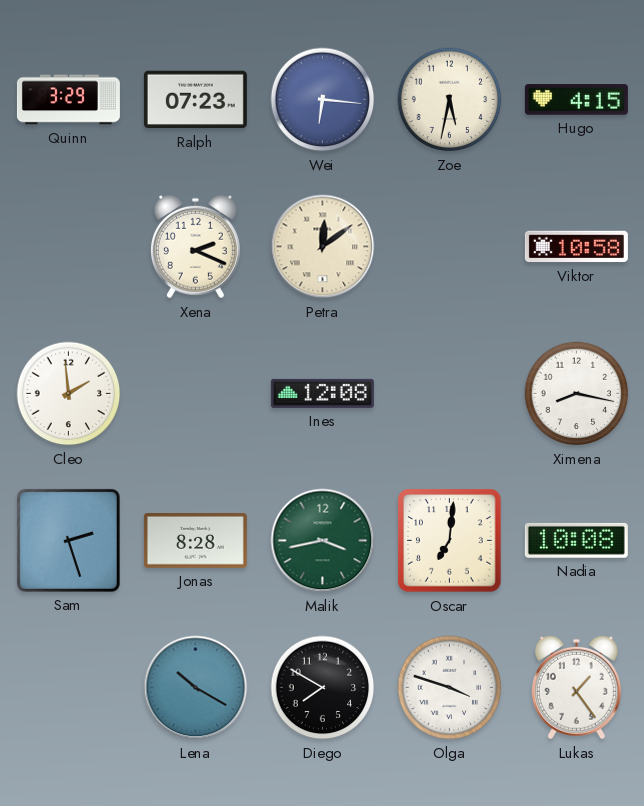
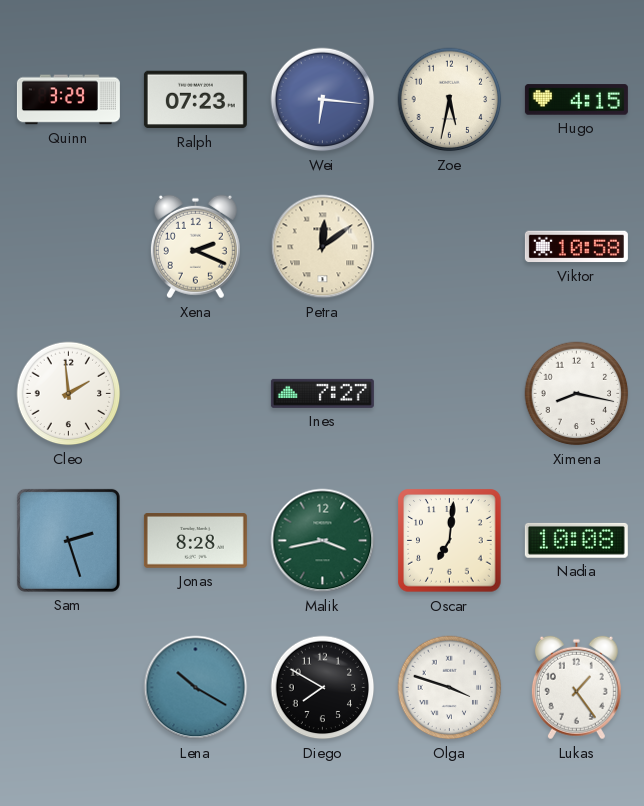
Ines: 12:08 -> 7:27
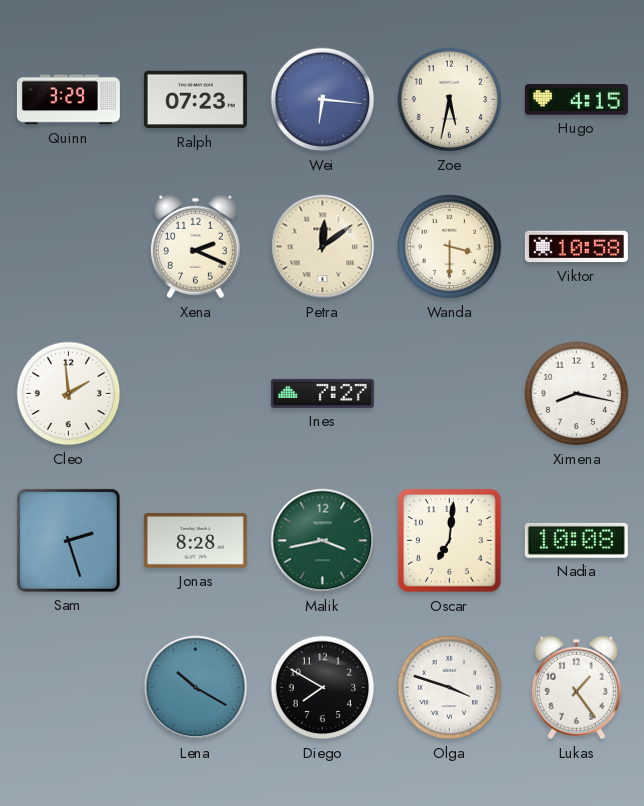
Wanda: none -> 3:30
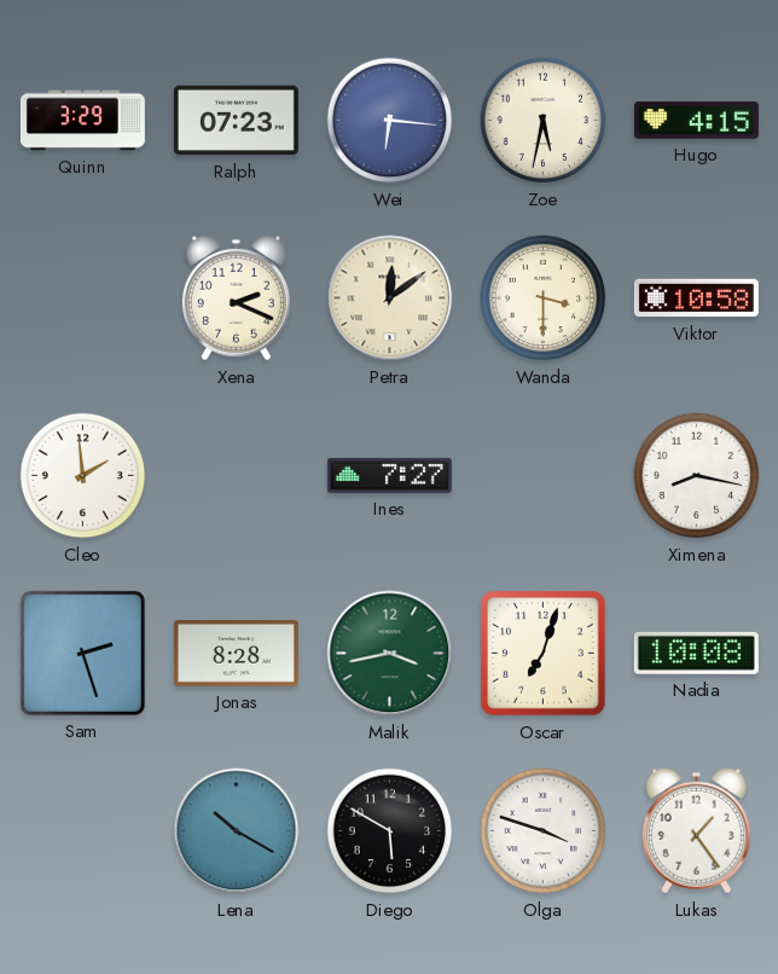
Oscar: 7:01 -> 7:03
Diego: 7:50 -> 5:50
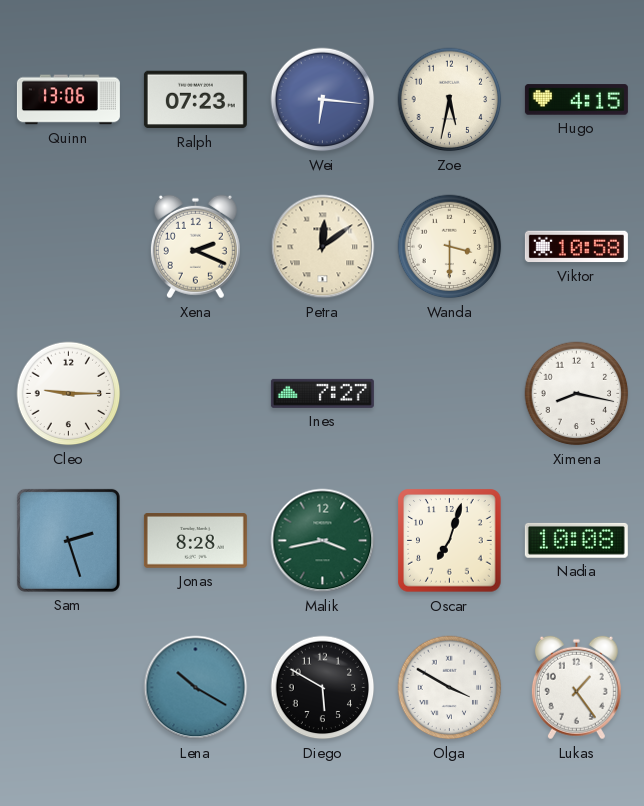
Quinn: 3:29 -> 13:06
Cleo: 1:59 -> 9:15
Olga: 3:48 -> 3:50
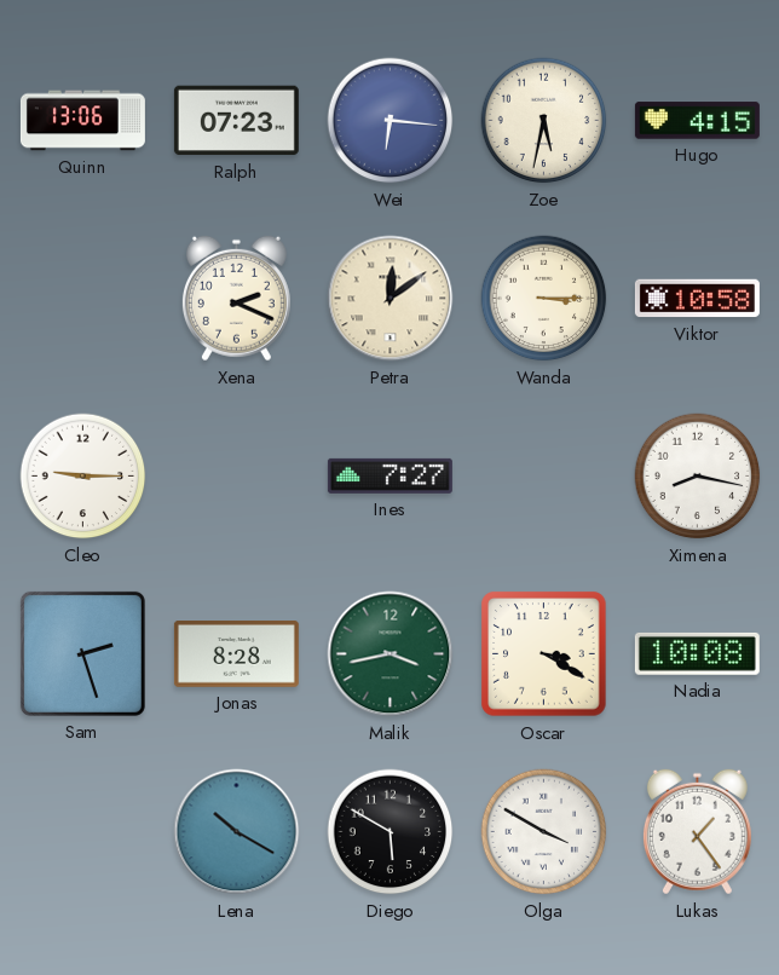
Wanda: 3:30 -> 3:15
Oscar: 7:03 -> 3:20
